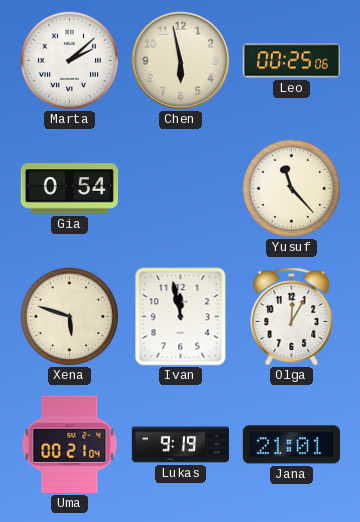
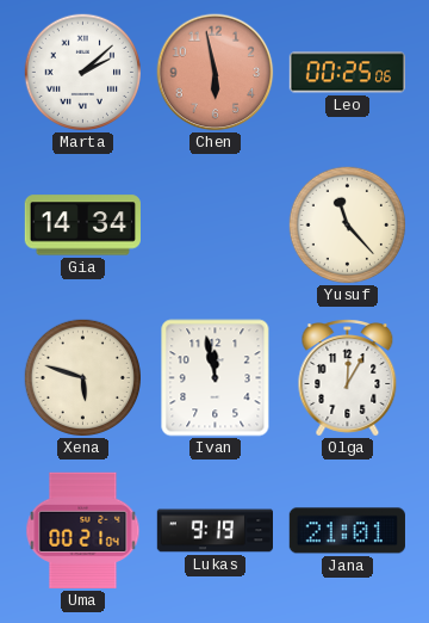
Chen dial: cream -> salmon
Gia: 0:54 -> 14:34
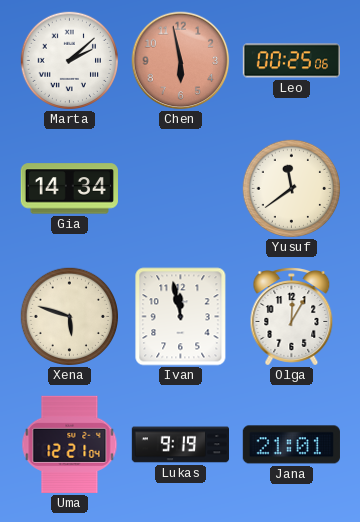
Yusuf: 11:23 -> 11:39
Uma: 00:21 -> 12:21
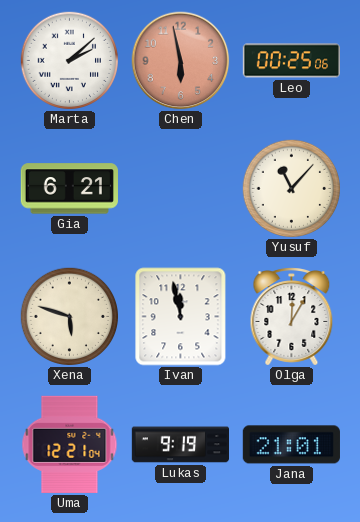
Gia: 14:34 -> 6:21
Yusuf: 11:39 -> 11:07
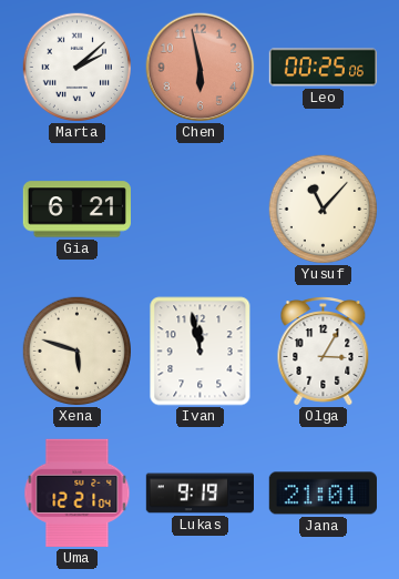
Olga: 12:05 -> 3:05
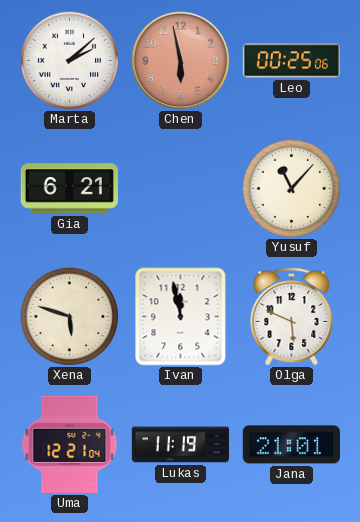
Olga: 3:05 -> 5:49
Lukas: 9:19 -> 11:19
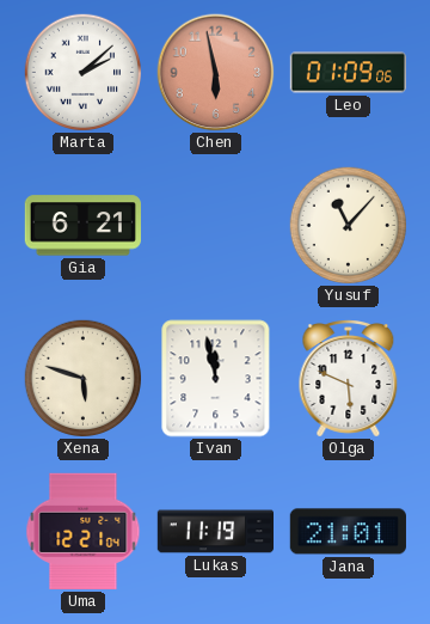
Leo: 00:25 -> 01:09
